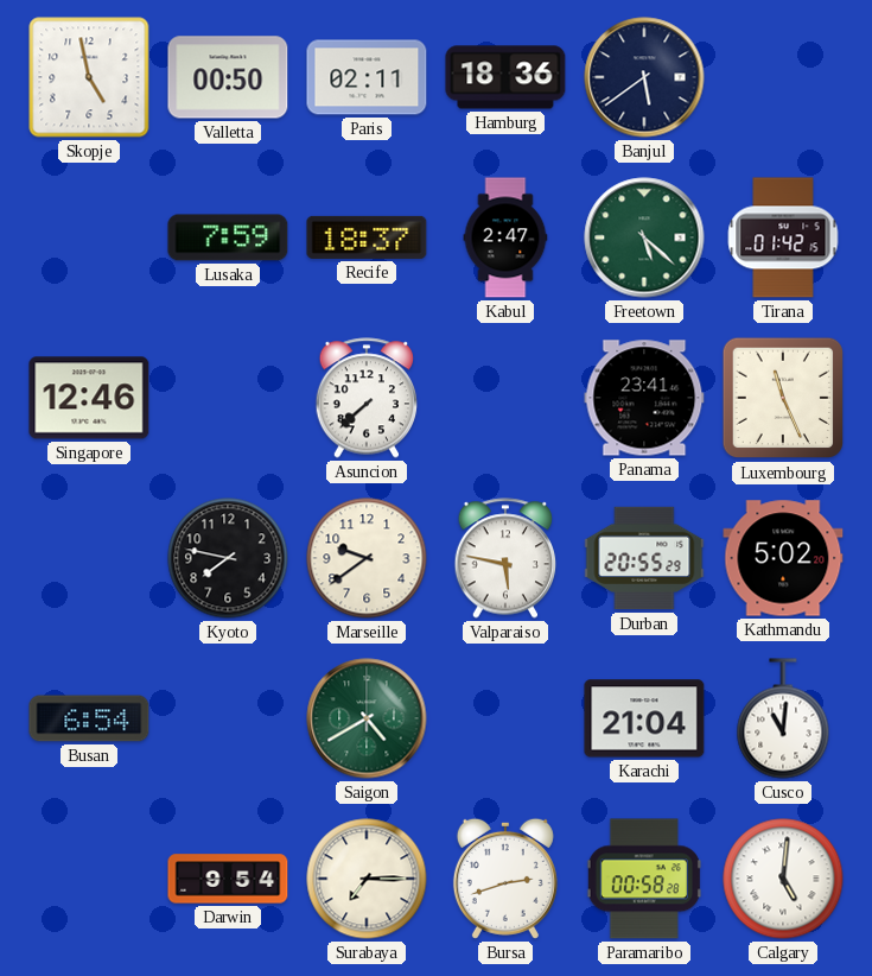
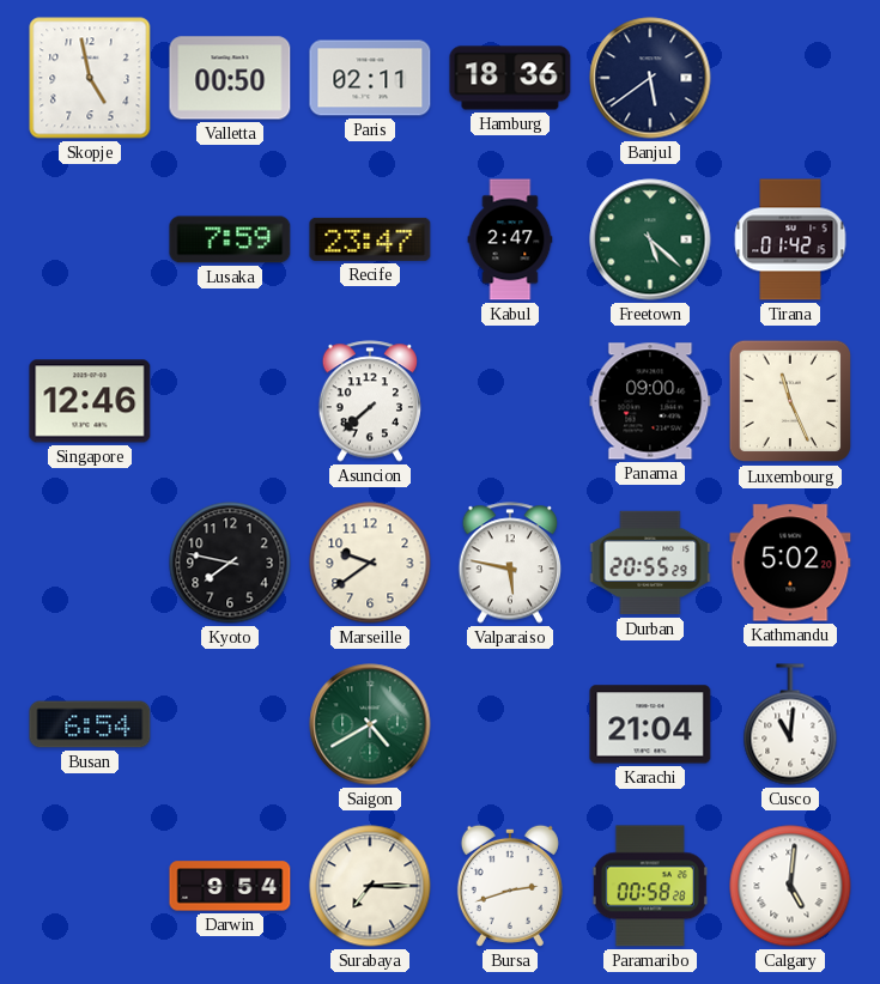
Recife: 18:37 -> 23:47
Panama: 23:41 -> 09:00
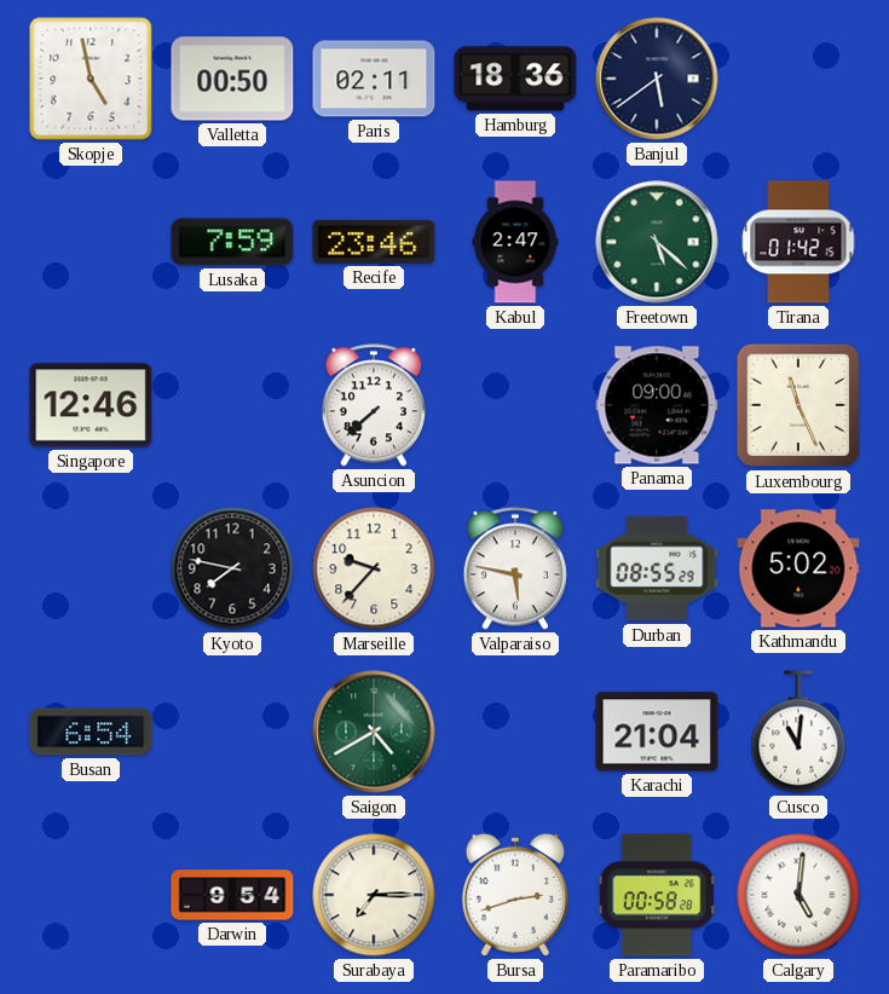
Recife: 23:47 -> 23:46
Marseille: 9:39 -> 9:37
Durban: 20:55 -> 08:55
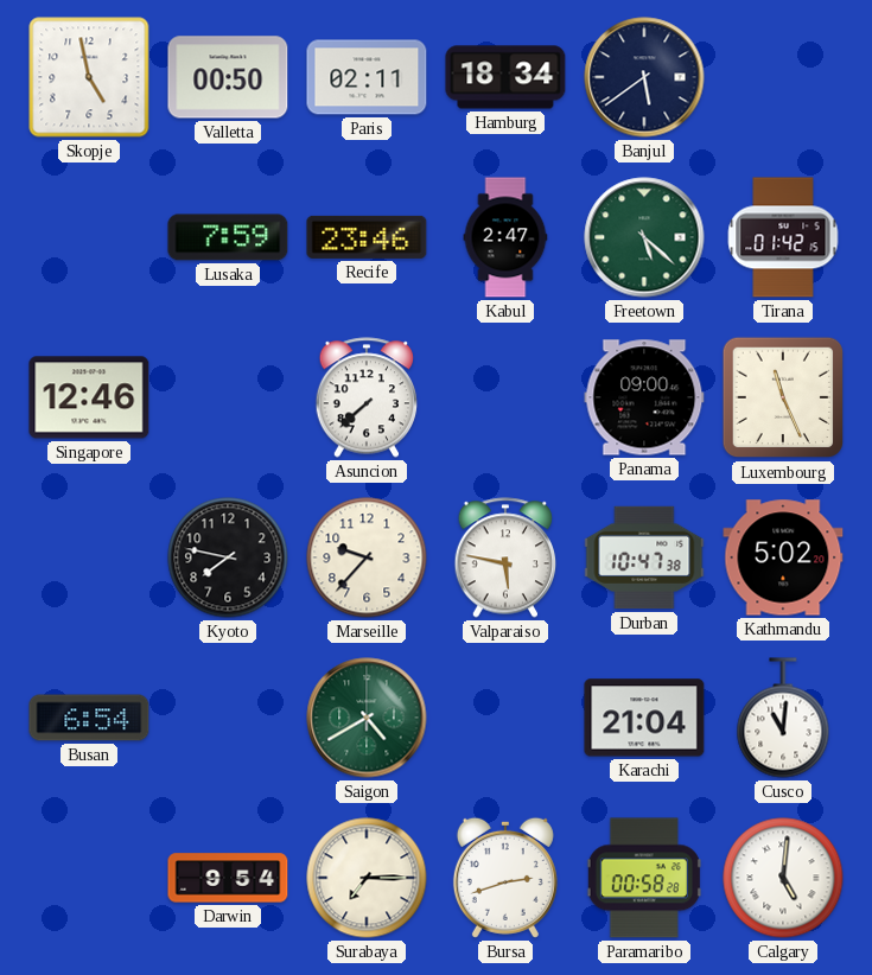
Hamburg: 18:36 -> 18:34
Durban: 08:55 -> 10:47
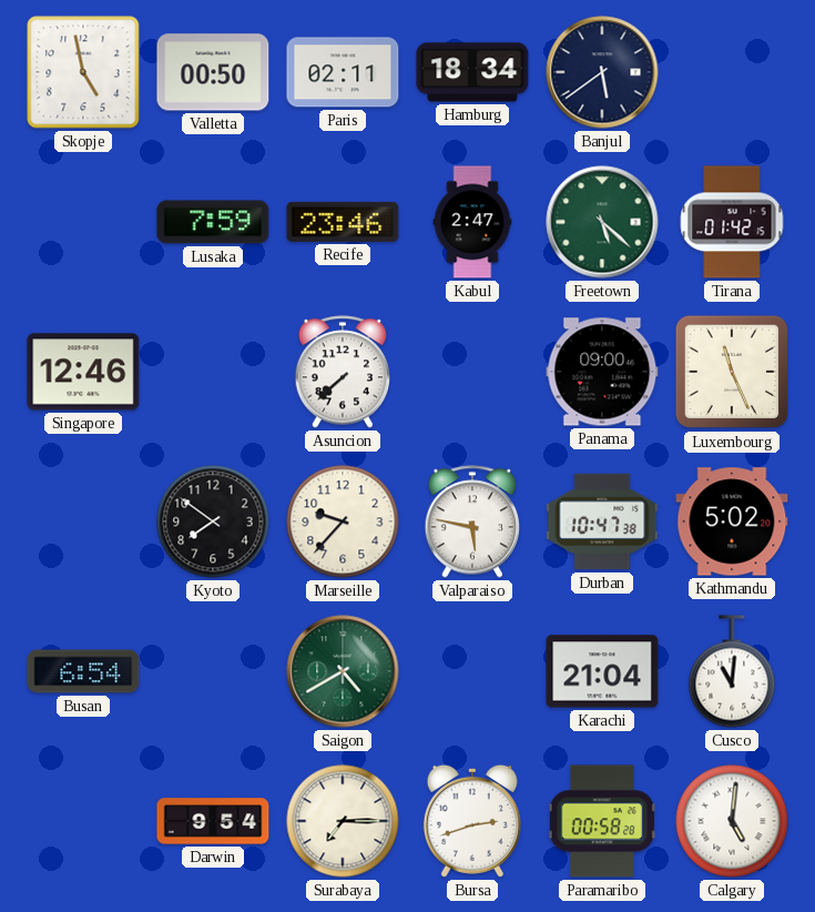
Kyoto: 7:47 -> 7:51
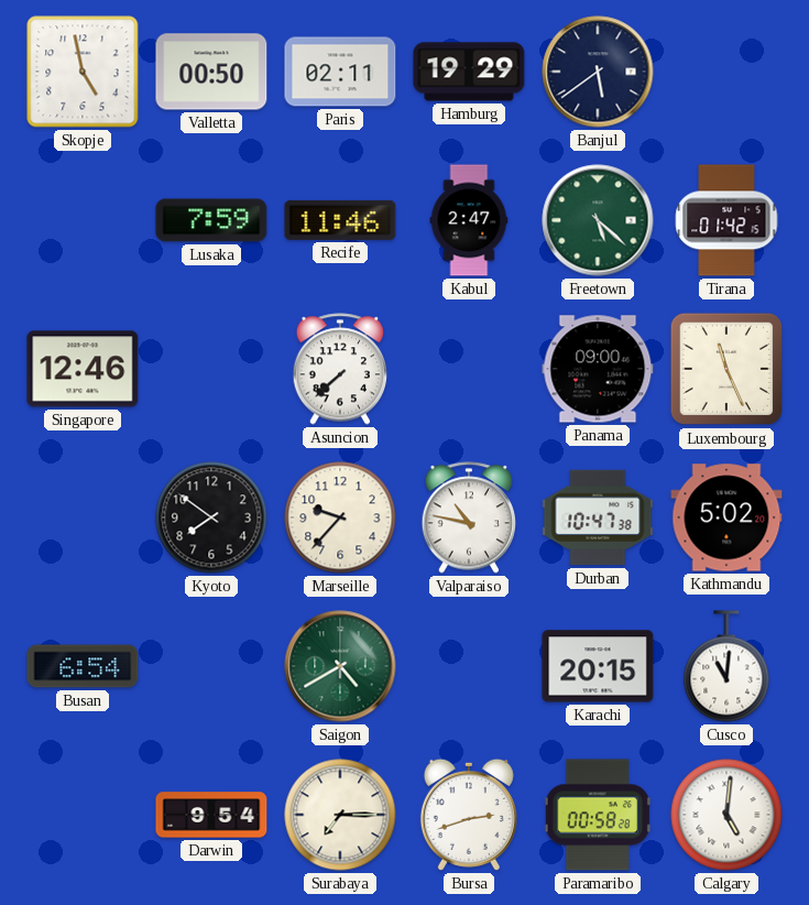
Hamburg: 18:34 -> 19:29
Recife: 23:46 -> 11:46
Valparaiso: 5:47 -> 10:47
Karachi: 21:04 -> 20:15
